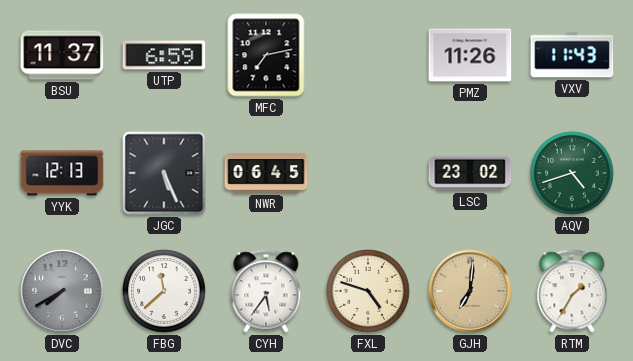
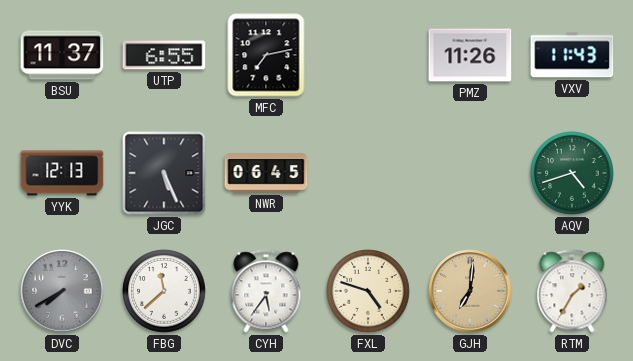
UTP: 6:59 -> 6:55
LSC: 23:02 -> none
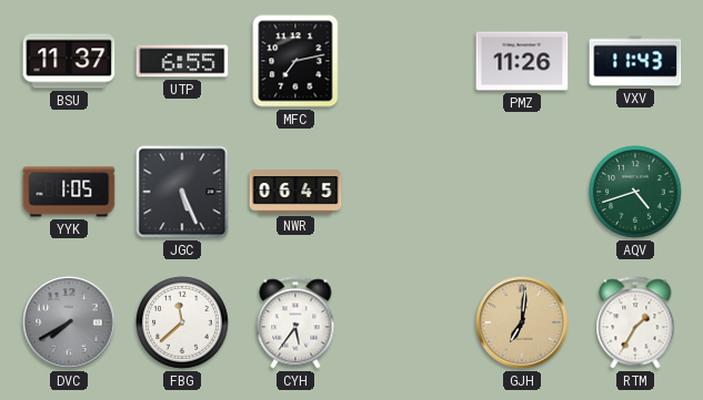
YYK: 12:13 -> 1:05
FXL: 4:48 -> none
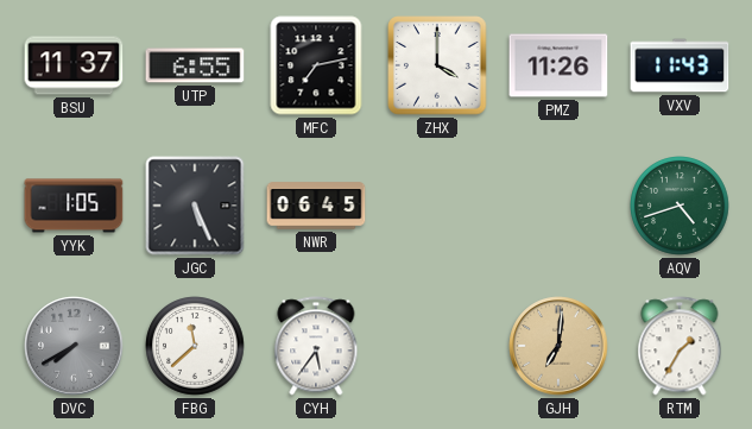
ZHX: none -> 4:00
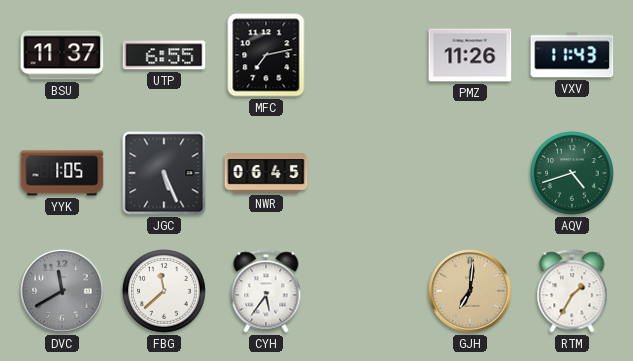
ZHX: 4:00 -> none
DVC: 7:40 -> 11:40
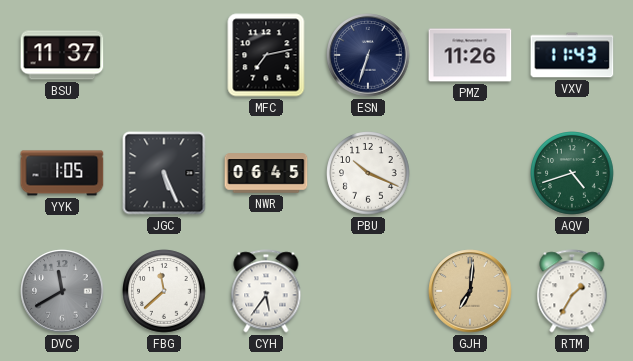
UTP: 6:55 -> none
ESN: none -> 6:33
PBU: none -> 10:19
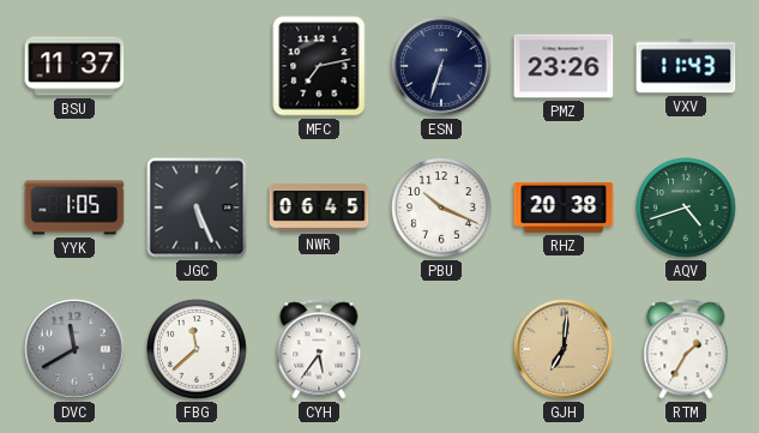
PMZ: 11:26 -> 23:26
RHZ: none -> 20:38
